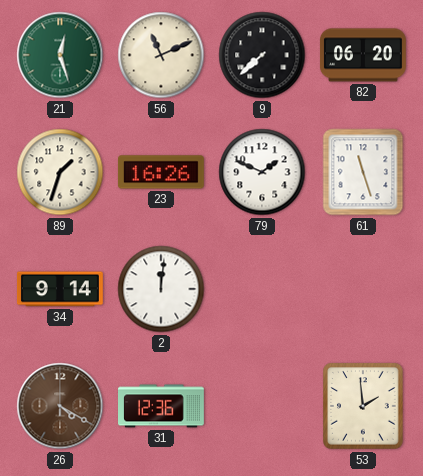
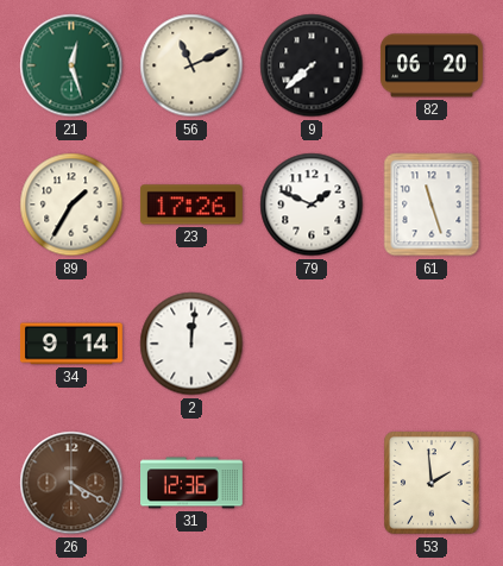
89: 1:33 -> 1:35
23: 16:26 -> 17:26
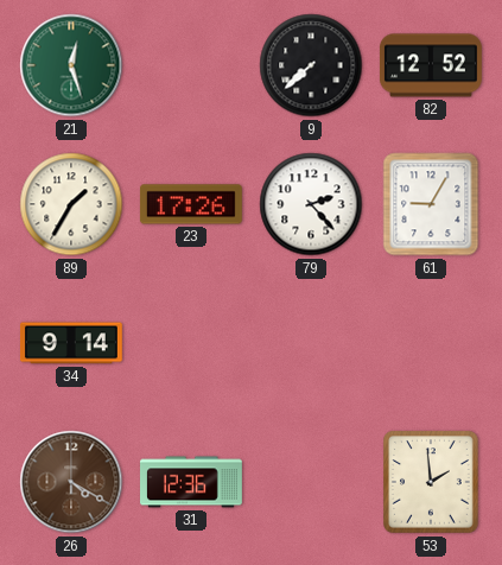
56: 11:11 -> none
82: 06:20 -> 12:52
79: 1:49 -> 2:23
61: 11:27 -> 9:05
2: 12:01 -> none
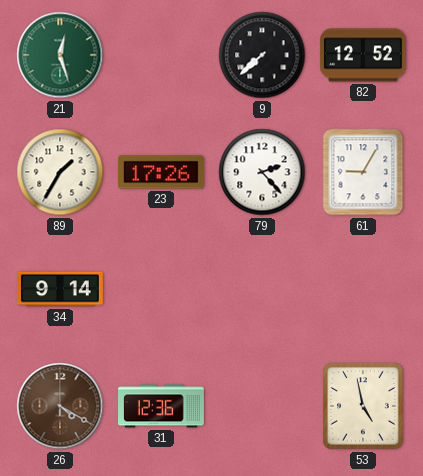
53: 1:59 -> 4:58
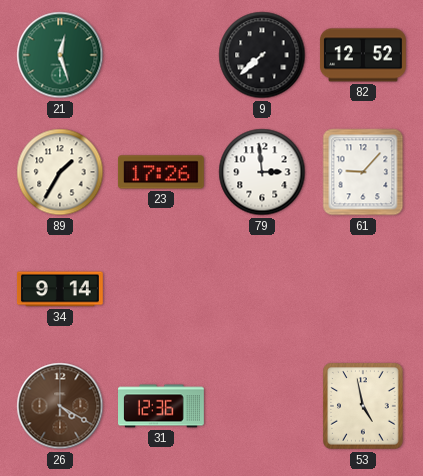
79: 2:23 -> 2:59
61: 9:05 -> 9:07
